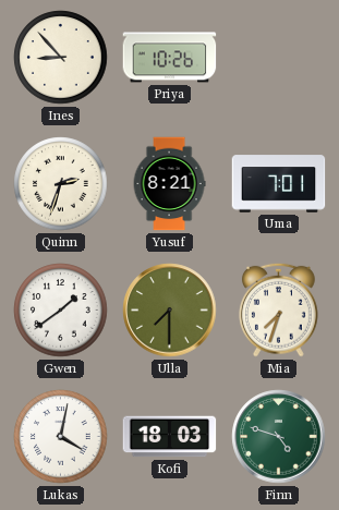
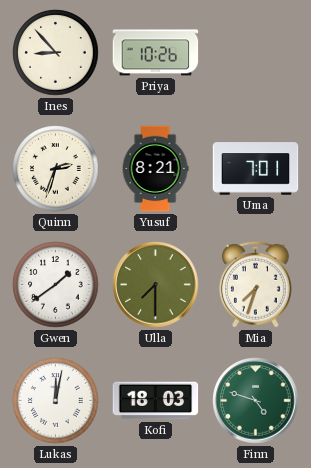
Lukas: 4:02 -> 12:02
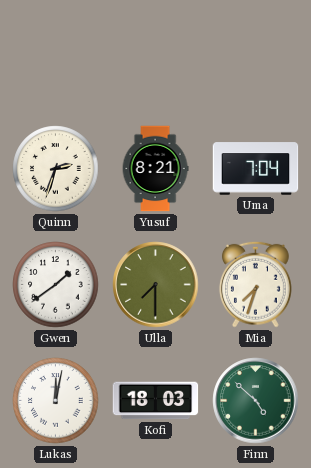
Ines: 8:53 -> none
Priya: 10:26 -> none
Uma: 7:01 -> 7:04
Finn: 4:48 -> 4:52
